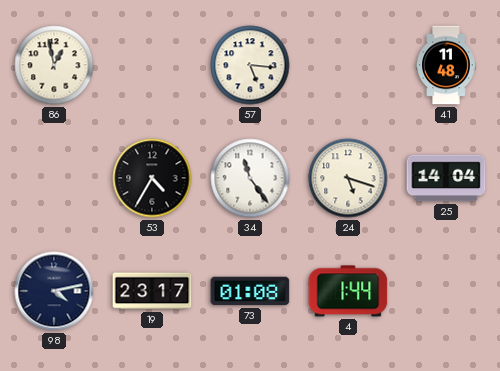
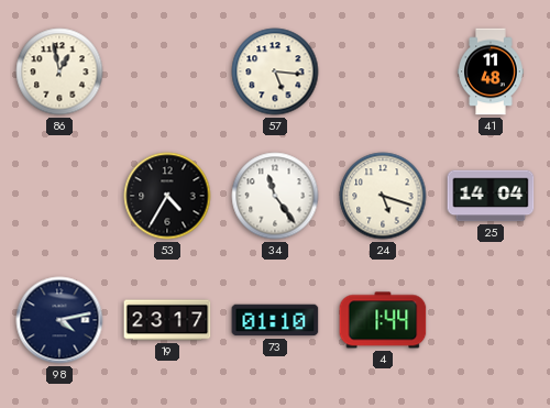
73: 01:08 -> 01:10
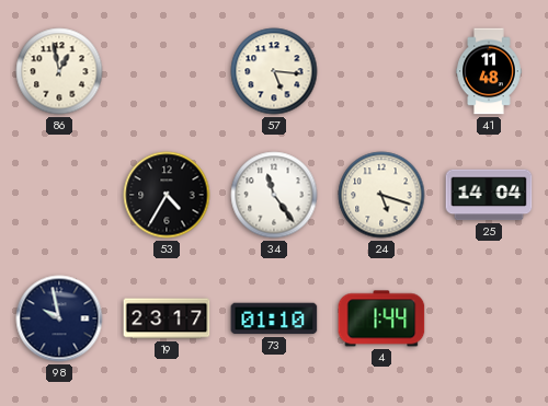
98: 4:13 -> 9:58
